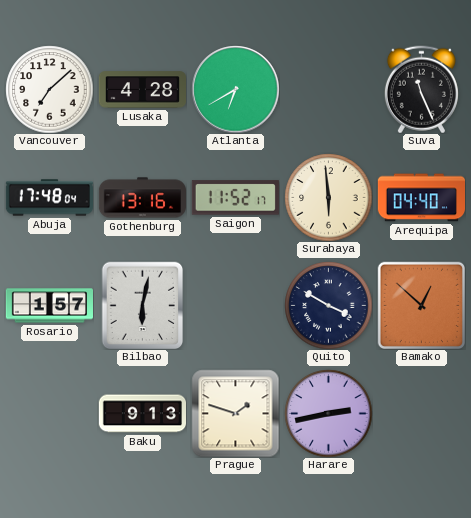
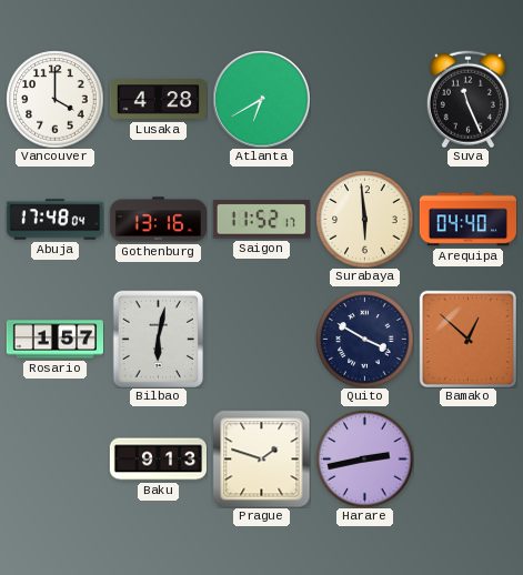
Vancouver: 7:08 -> 4:00
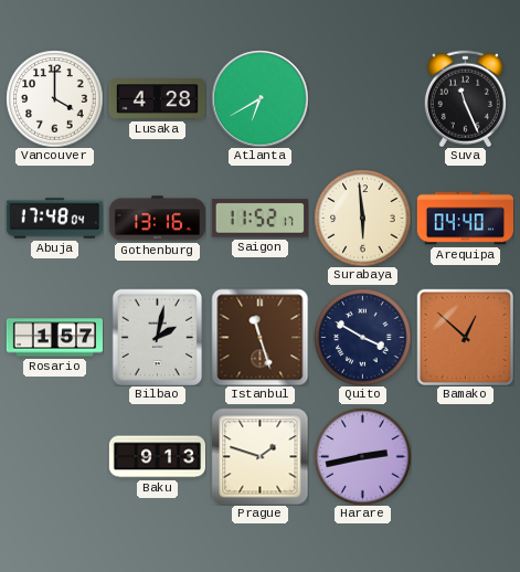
Bilbao: 6:02 -> 2:02
Istanbul: none -> 11:27
